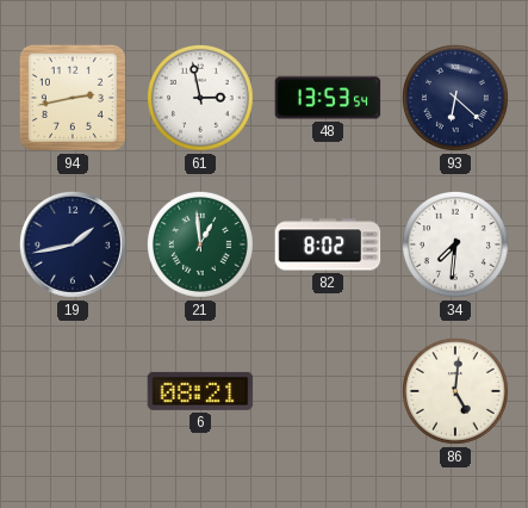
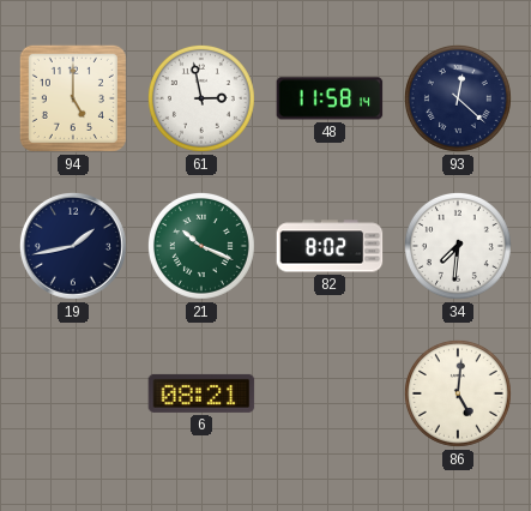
94: 2:43 -> 5:00
48: 13:53 -> 11:58
93: 6:22 -> 12:22
21: 12:59 -> 10:19
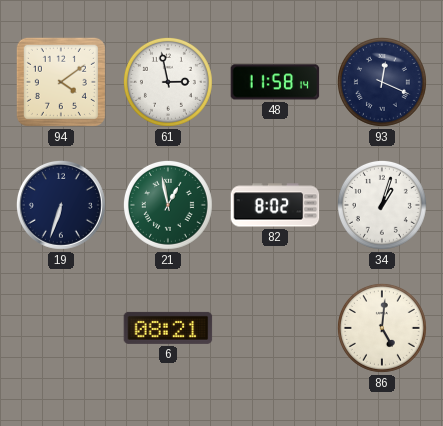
94: 5:00 -> 4:09
93: 12:22 -> 12:19
19: 1:43 -> 6:33
21: 10:19 -> 12:58
34: 7:31 -> 1:03
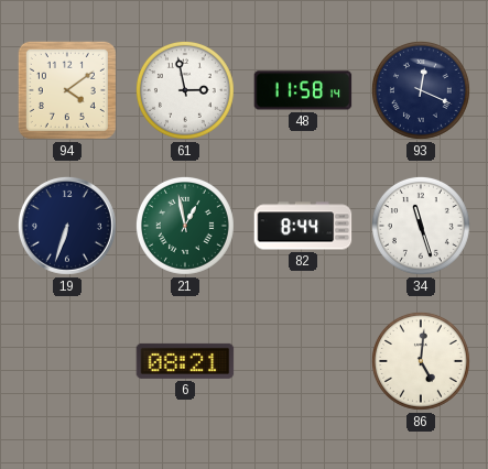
82: 8:02 -> 8:44
34: 1:03 -> 11:27
